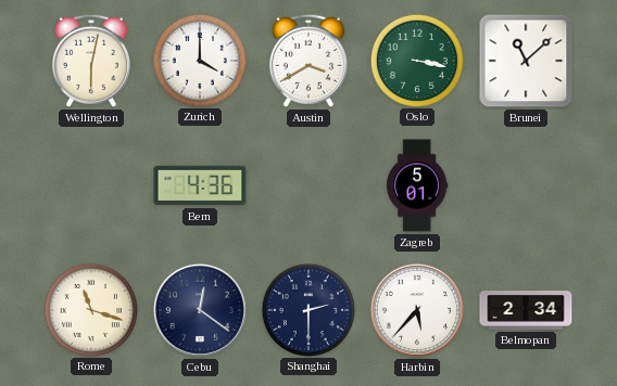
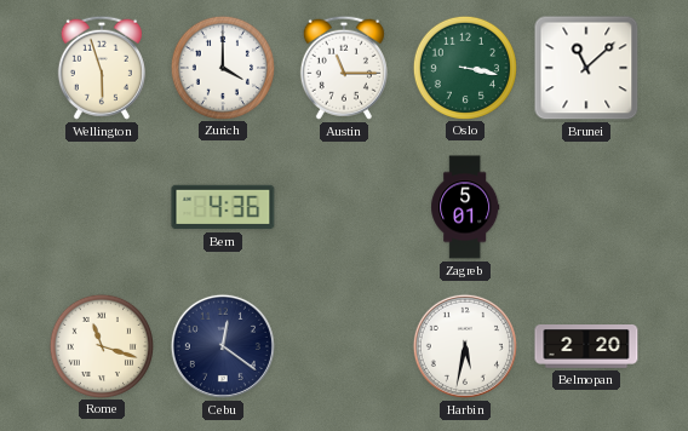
Wellington: 6:02 -> 5:57
Austin: 3:40 -> 11:15
Shanghai: 2:30 -> none
Harbin: 5:37 -> 5:32
Belmopan: 2:34 -> 2:20
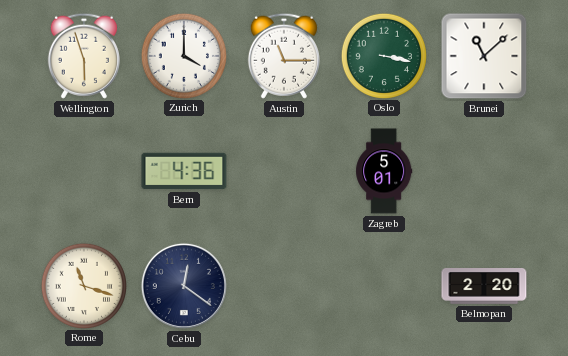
Harbin: 5:32 -> none
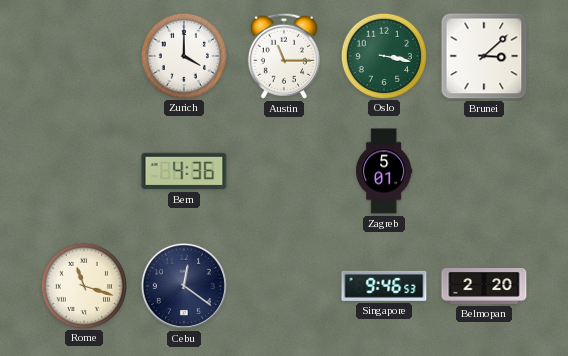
Wellington: 5:57 -> none
Brunei: 11:08 -> 3:08
Singapore: none -> 9:46
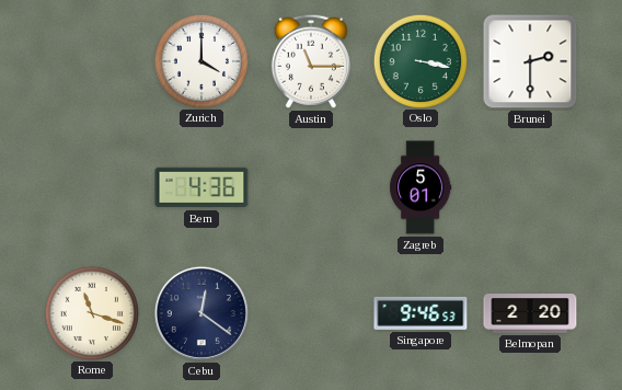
Brunei: 3:08 -> 2:30
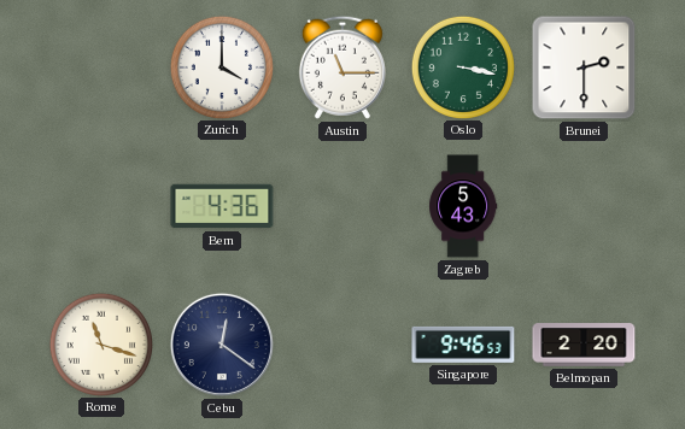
Zagreb: 5:01 -> 5:43
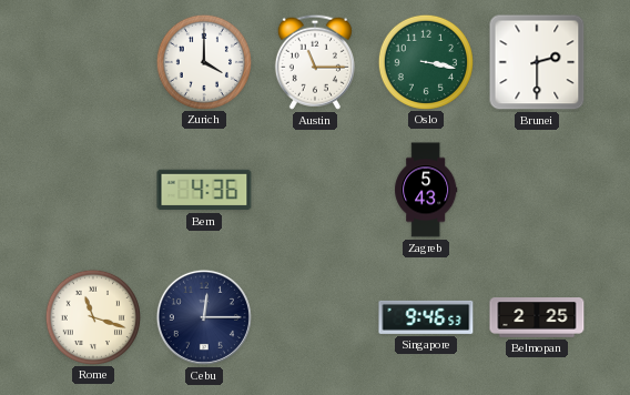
Cebu: 12:21 -> 12:15
Belmopan: 2:20 -> 2:25
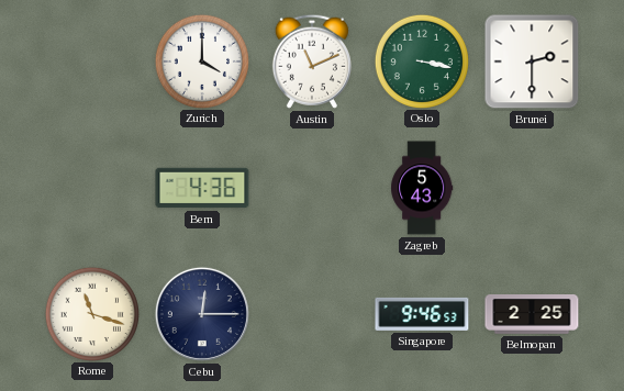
Austin: 11:15 -> 11:11
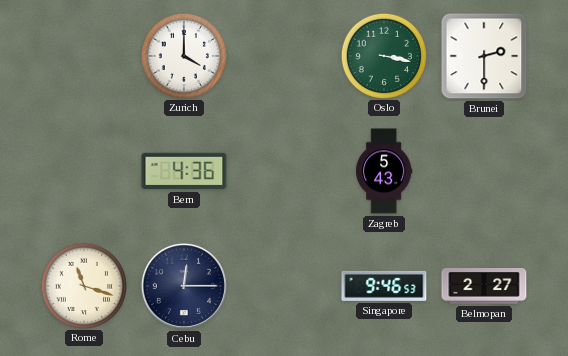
Austin: 11:11 -> none
Belmopan: 2:25 -> 2:27
